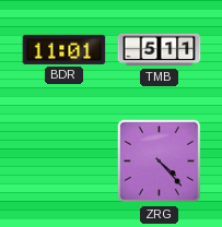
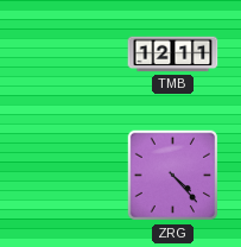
BDR: 11:01 -> none
TMB: 5:11 -> 12:11
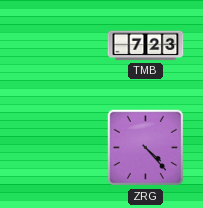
TMB: 12:11 -> 7:23
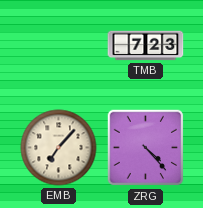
EMB: none -> 7:07
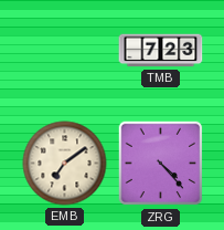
EMB: 7:07 -> 7:09
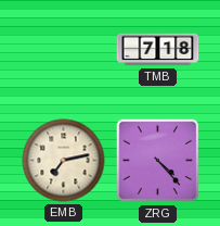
TMB: 7:23 -> 7:18
EMB: 7:09 -> 7:13
